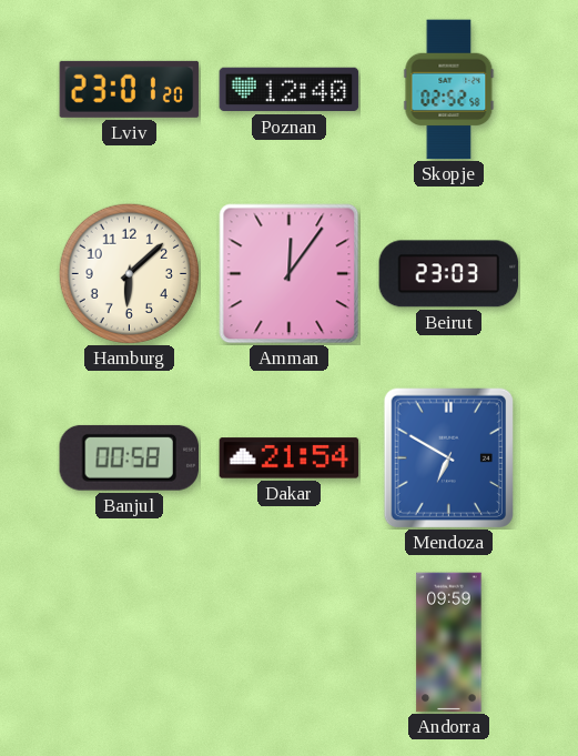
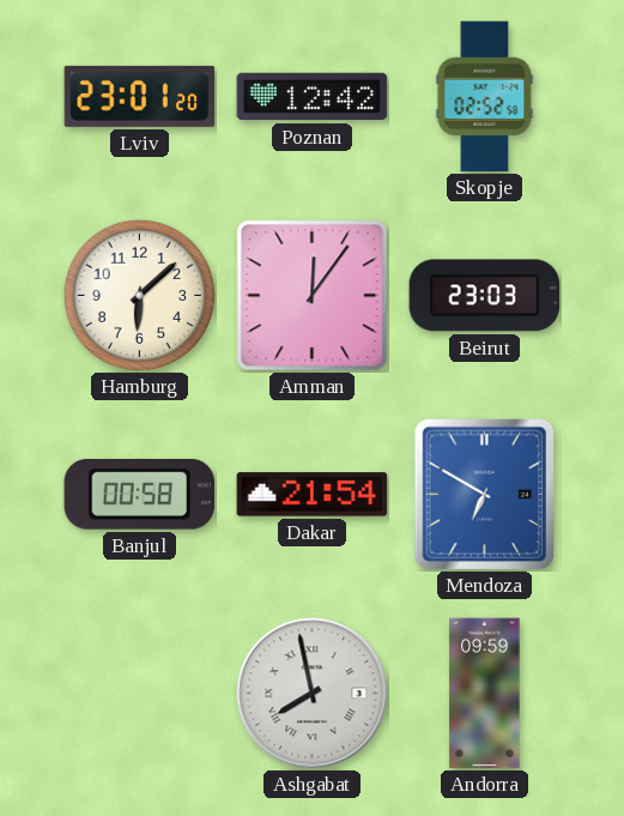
Poznan: 12:40 -> 12:42
Ashgabat: none -> 7:58
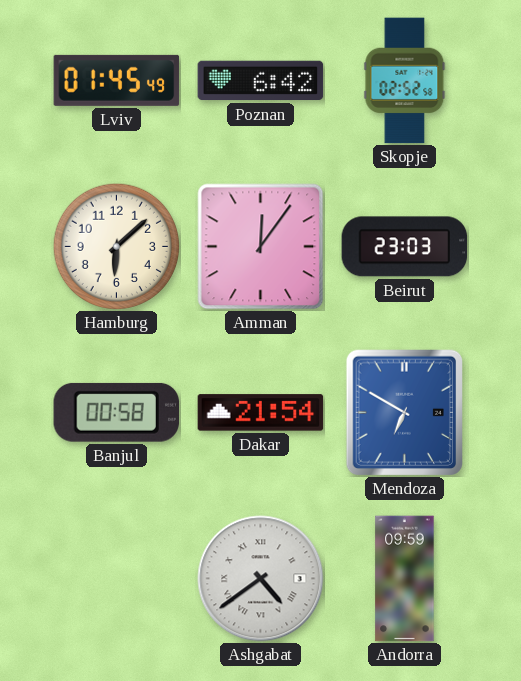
Lviv: 23:01 -> 01:45
Poznan: 12:42 -> 6:42
Ashgabat: 7:58 -> 4:39
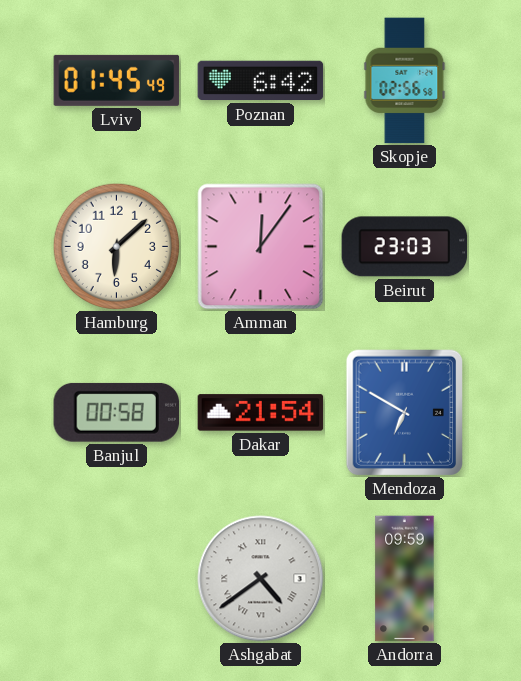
Skopje: 02:52 -> 02:56
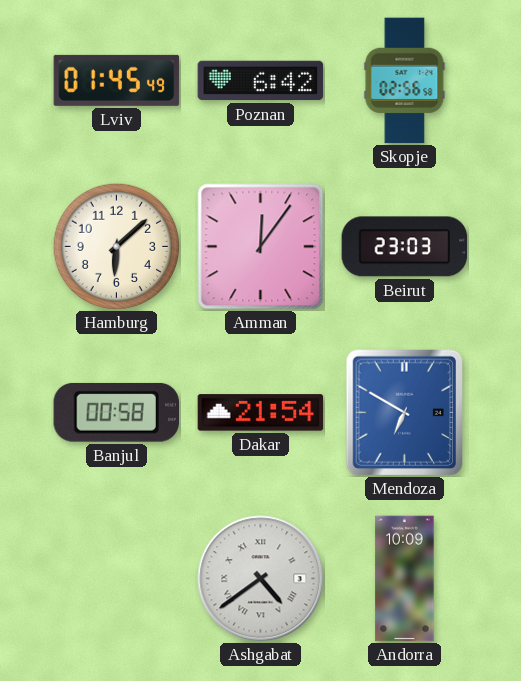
Andorra: 09:59 -> 10:09
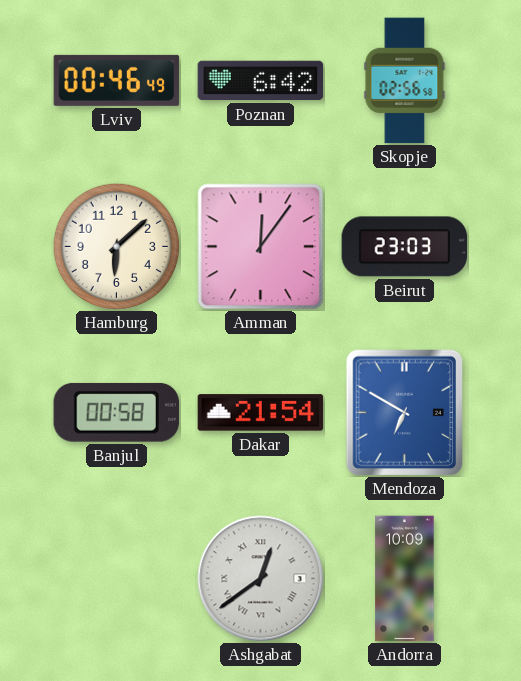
Lviv: 01:45 -> 00:46
Ashgabat: 4:39 -> 12:39
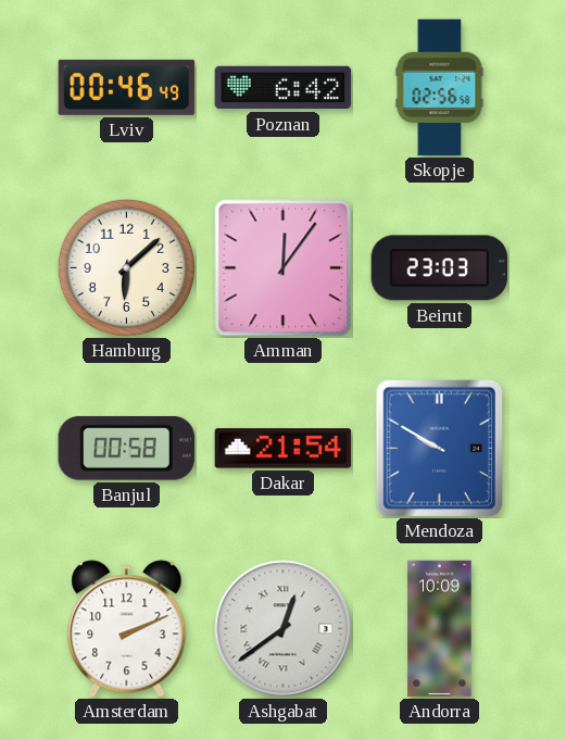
Mendoza: 6:50 -> 9:50
Amsterdam: none -> 2:11
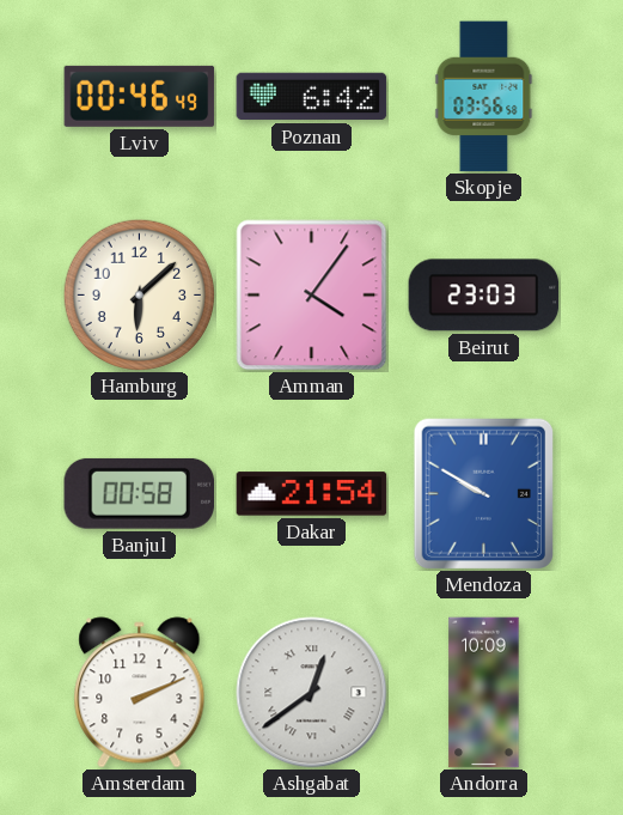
Skopje: 02:56 -> 03:56
Amman: 12:06 -> 4:06
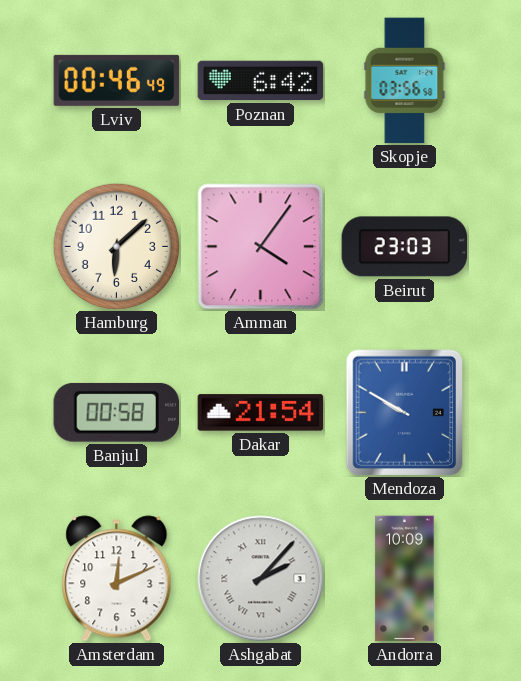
Amsterdam: 2:11 -> 12:11
Ashgabat: 12:39 -> 2:07
